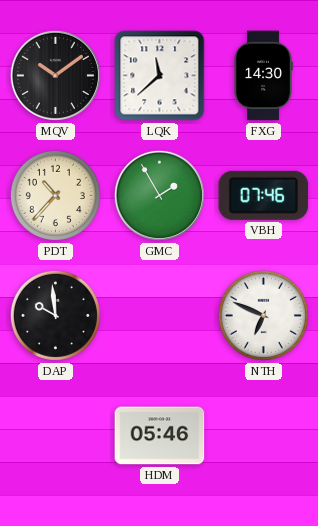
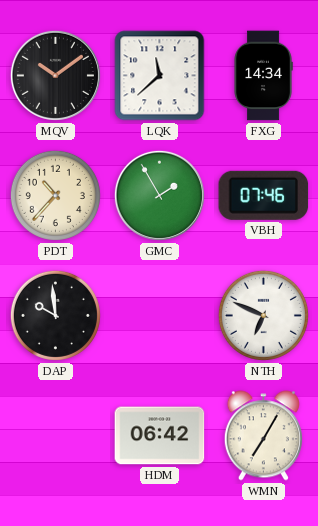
FXG: 14:30 -> 14:34
HDM: 05:46 -> 06:42
WMN: none -> 7:05
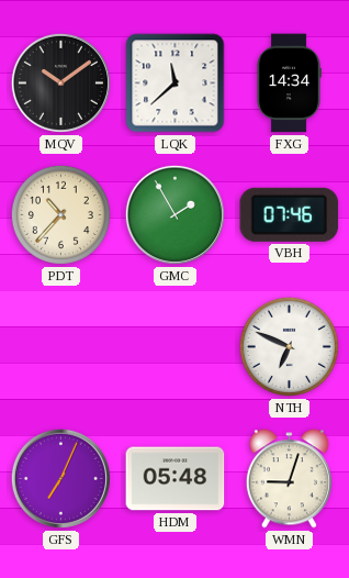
DAP: 9:59 -> none
GFS: none -> 7:04
HDM: 06:42 -> 05:48
WMN: 7:05 -> 9:03
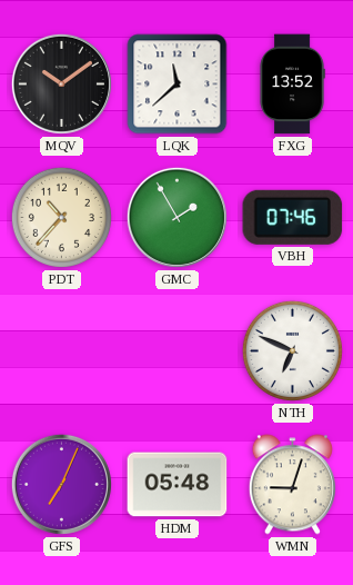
FXG: 14:34 -> 13:52
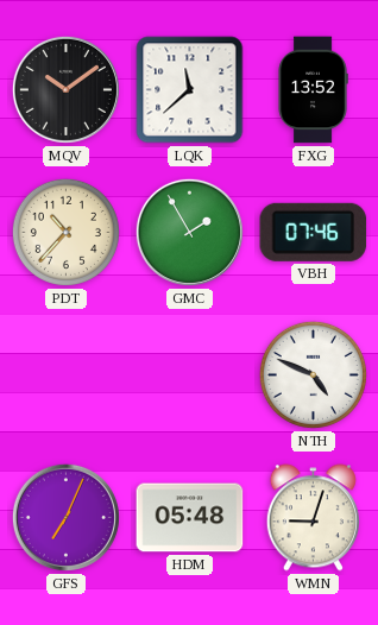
NTH: 6:49 -> 4:49
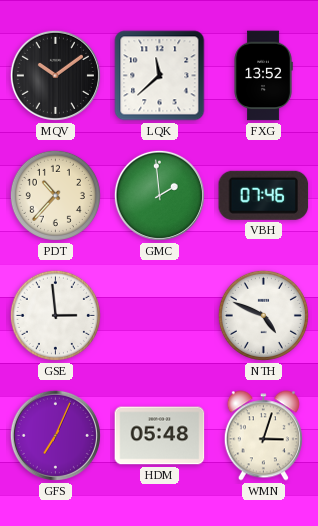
GMC: 1:55 -> 1:59
GSE: none -> 2:59
WMN: 9:03 -> 3:03
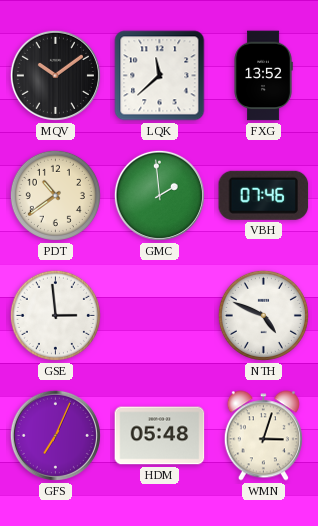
PDT: 10:37 -> 10:39
